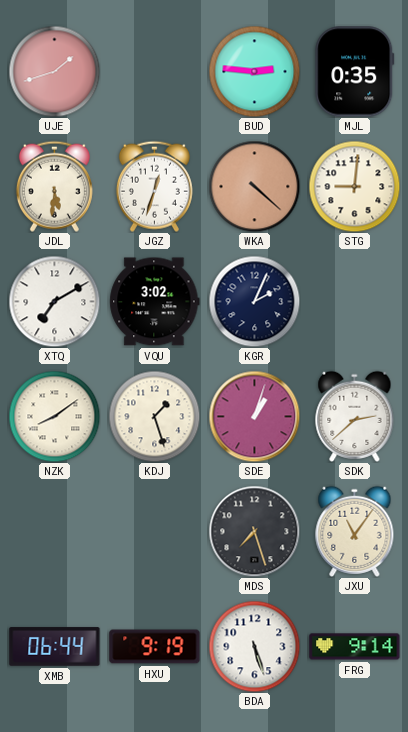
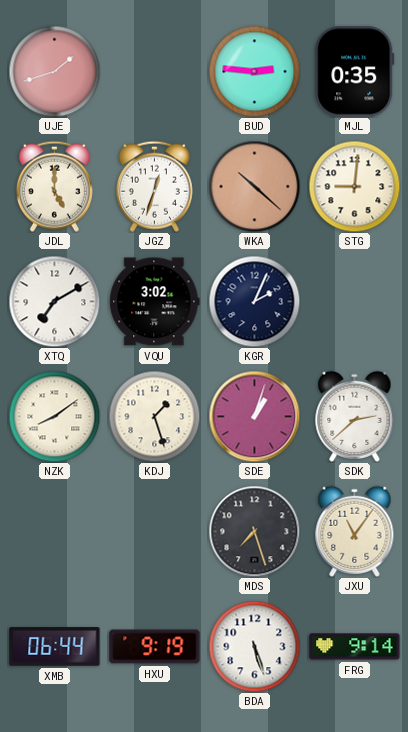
JDL: 5:31 -> 5:00
WKA: 4:22 -> 10:22
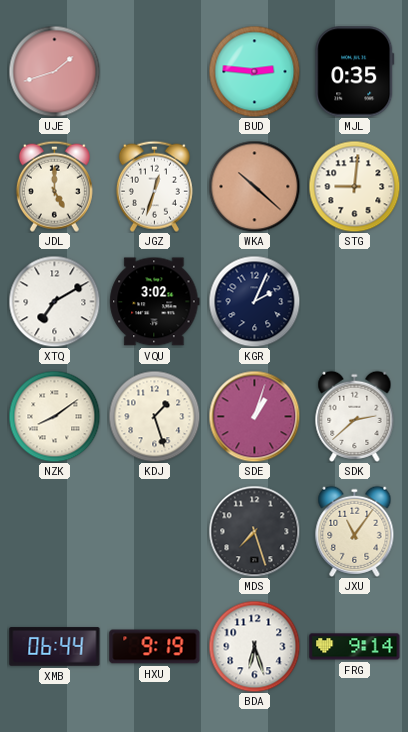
BDA: 5:27 -> 6:27
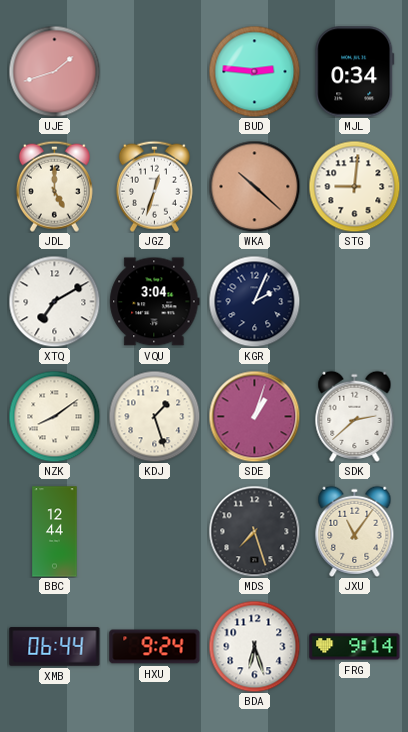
MJL: 0:35 -> 0:34
VQU: 3:02 -> 3:04
BBC: none -> 12:44
HXU: 9:19 -> 9:24
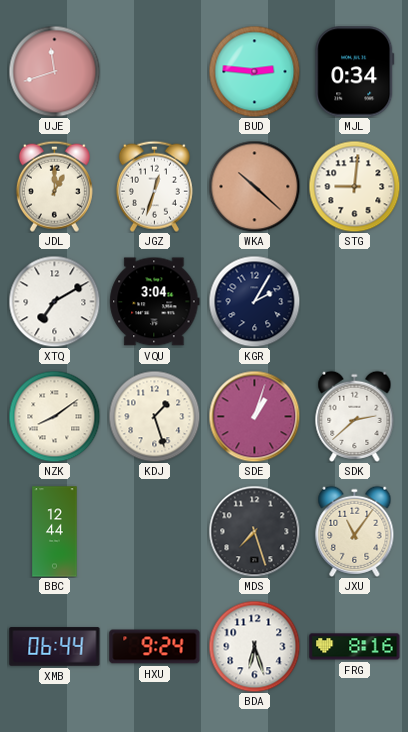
UJE: 1:42 -> 11:42
JDL: 5:00 -> 1:00
KGR: 2:04 -> 2:05
FRG: 9:14 -> 8:16
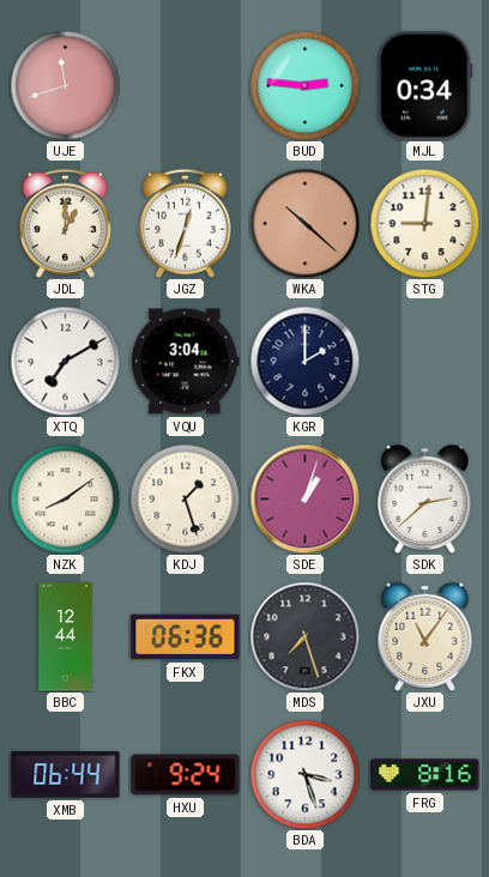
KGR: 2:05 -> 2:00
FKX: none -> 06:36
BDA: 6:27 -> 3:27
